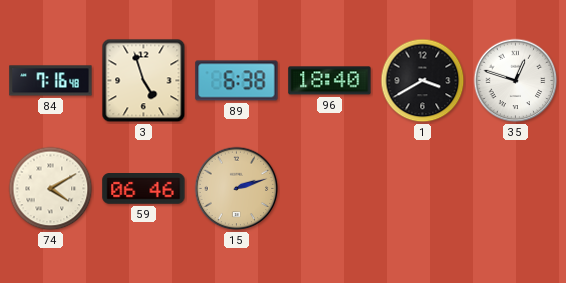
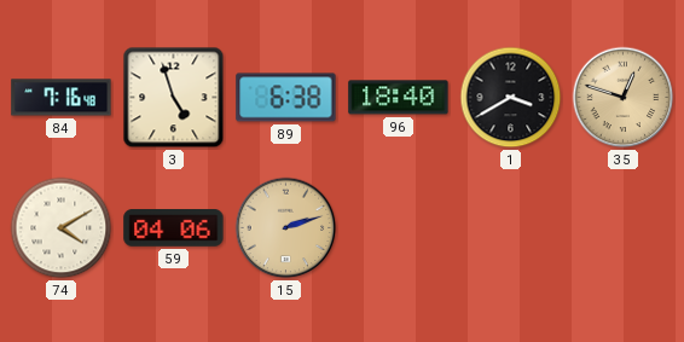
35 dial: white -> champagne
59: 06:46 -> 04:06
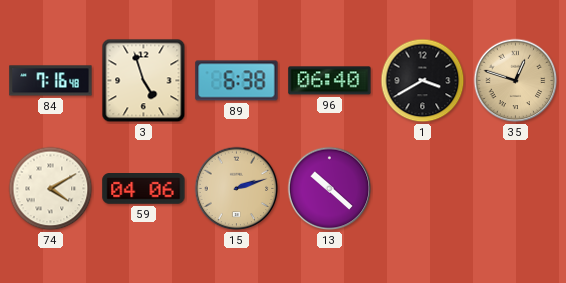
96: 18:40 -> 06:40
13: none -> 10:22
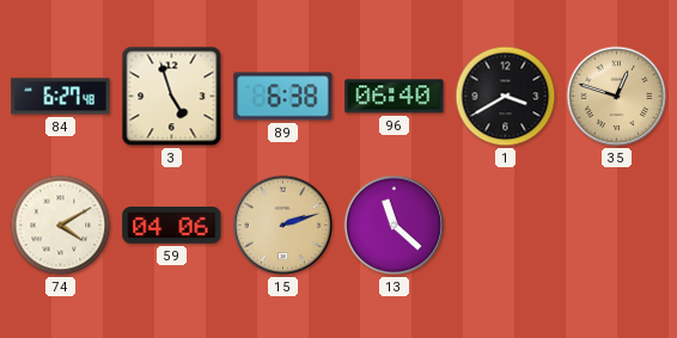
84: 7:16 -> 6:27
13: 10:22 -> 11:22
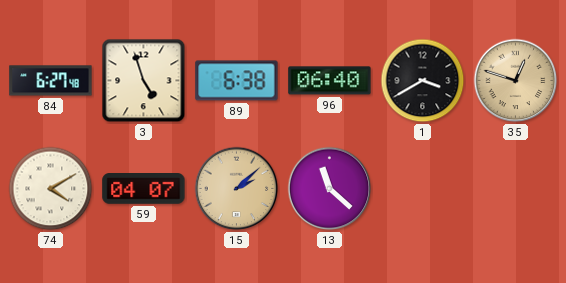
59: 04:06 -> 04:07
15: 2:12 -> 2:08
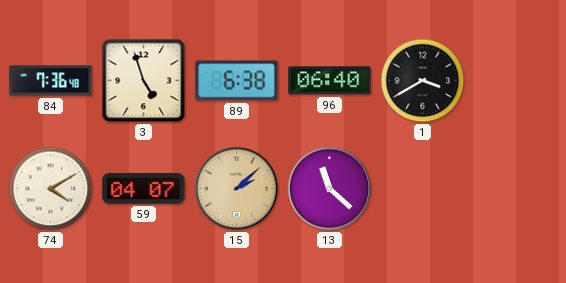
84: 6:27 -> 7:36
35: 12:48 -> none
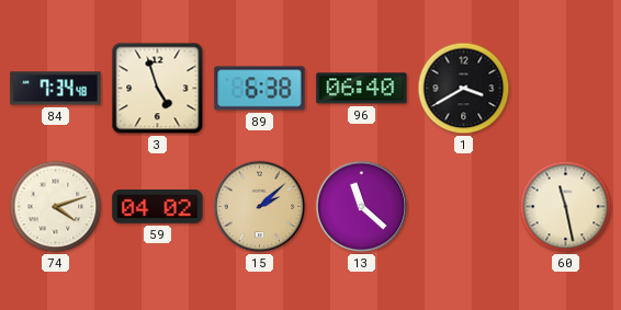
84: 7:36 -> 7:34
74: 4:10 -> 4:12
59: 04:07 -> 04:02
60: none -> 11:28
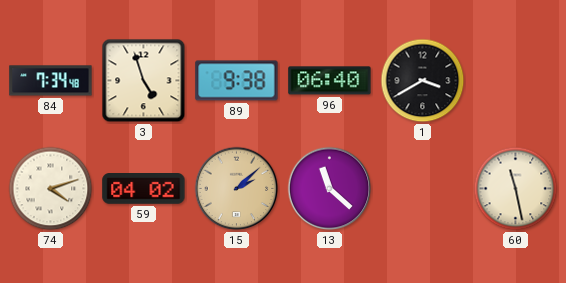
89: 6:38 -> 9:38
